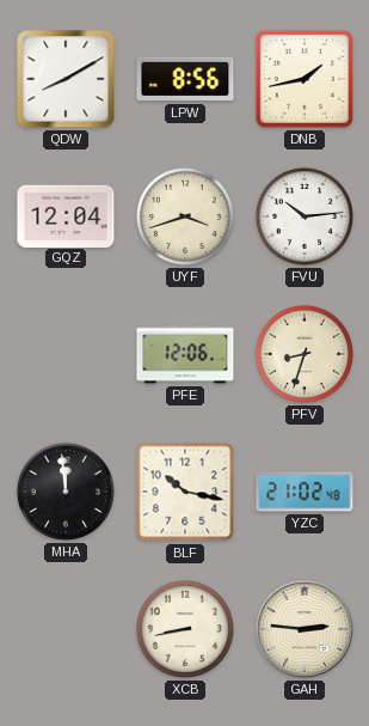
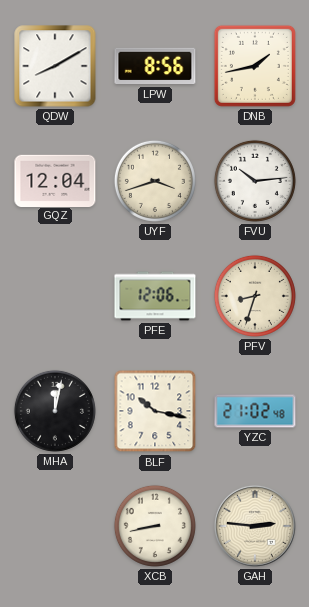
MHA: 11:59 -> 12:02
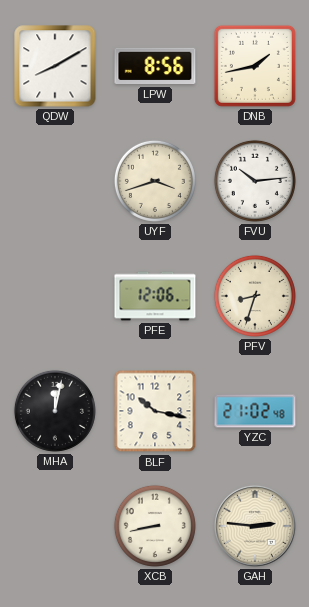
GQZ: 12:04 -> none
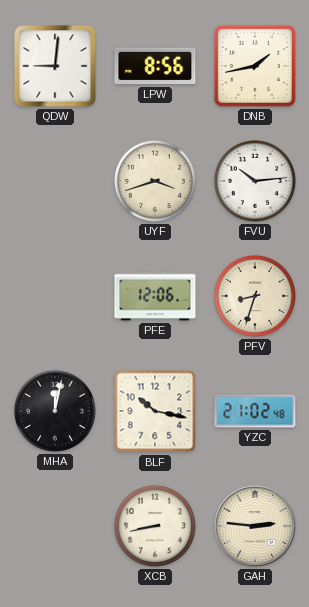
QDW: 8:10 -> 9:01
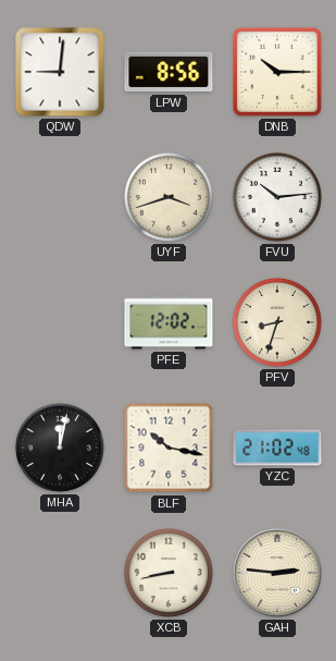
DNB: 1:43 -> 10:15
PFE: 12:06 -> 12:02
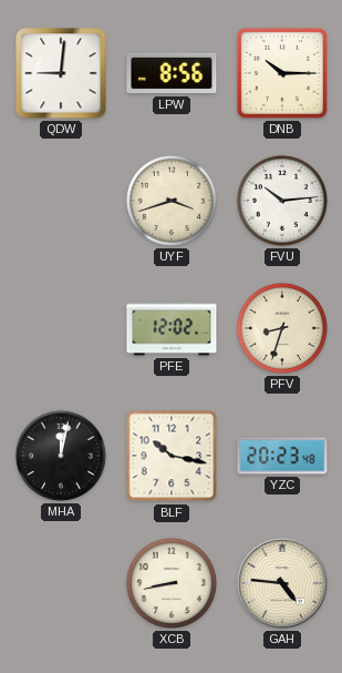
YZC: 21:02 -> 20:23
GAH: 2:46 -> 4:46
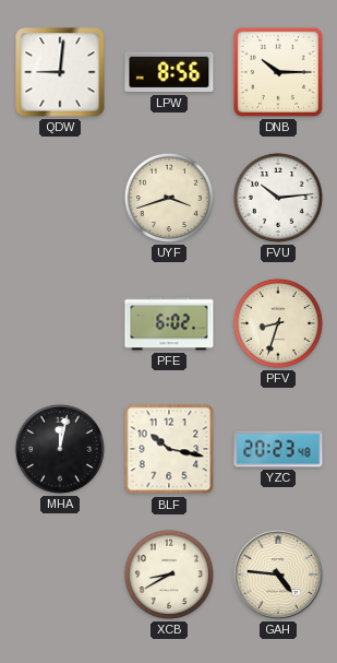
PFE: 12:02 -> 6:02
XCB: 8:43 -> 8:40
